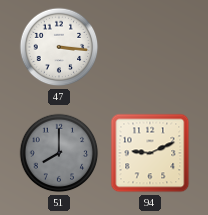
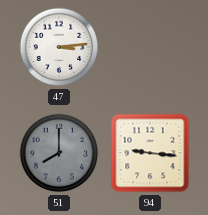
47: 3:16 -> 3:14
94: 9:11 -> 9:16
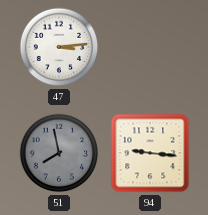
51: 8:00 -> 7:58
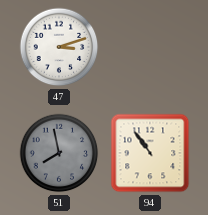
47: 3:14 -> 3:12
94: 9:16 -> 10:54
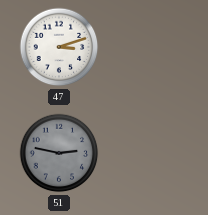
51: 7:58 -> 2:47
94: 10:54 -> none
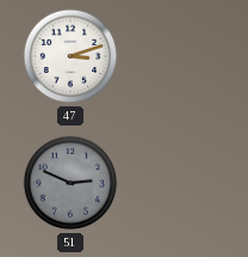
51: 2:47 -> 2:49
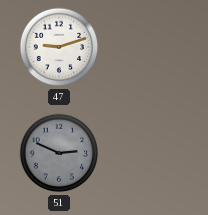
47: 3:12 -> 9:12
